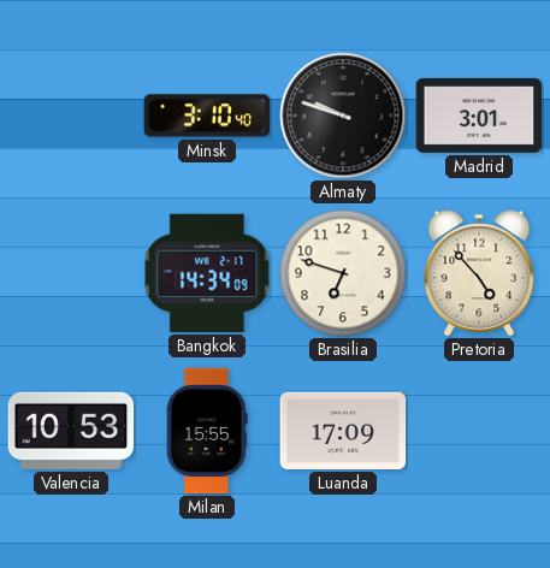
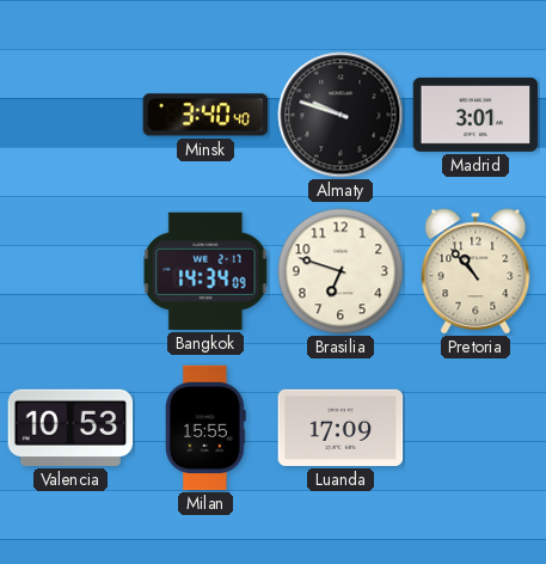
Minsk: 3:10 -> 3:40
Pretoria: 4:53 -> 10:53
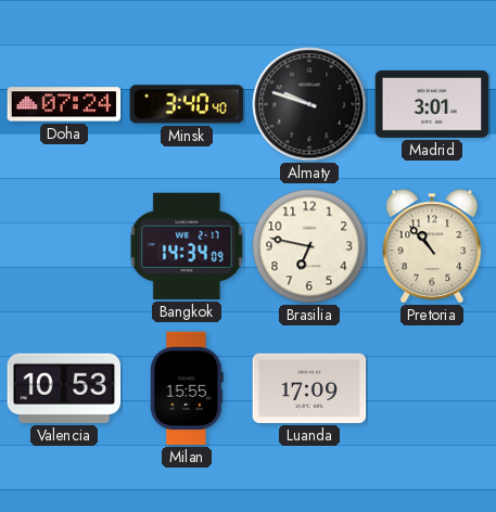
Doha: none -> 07:24
Brasilia: 6:48 -> 6:47
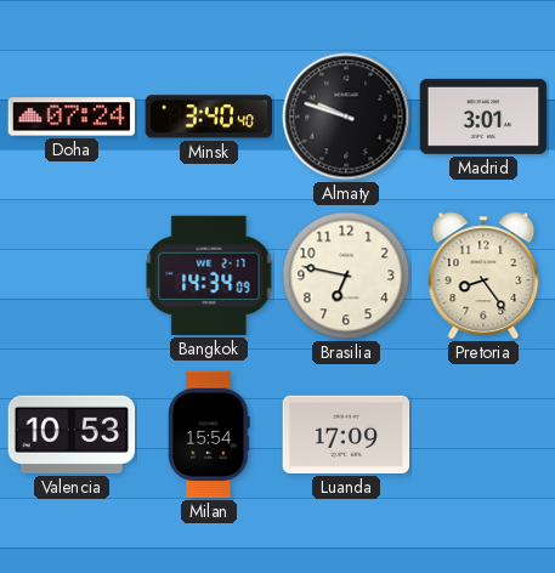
Pretoria: 10:53 -> 8:24
Milan: 15:55 -> 15:54
